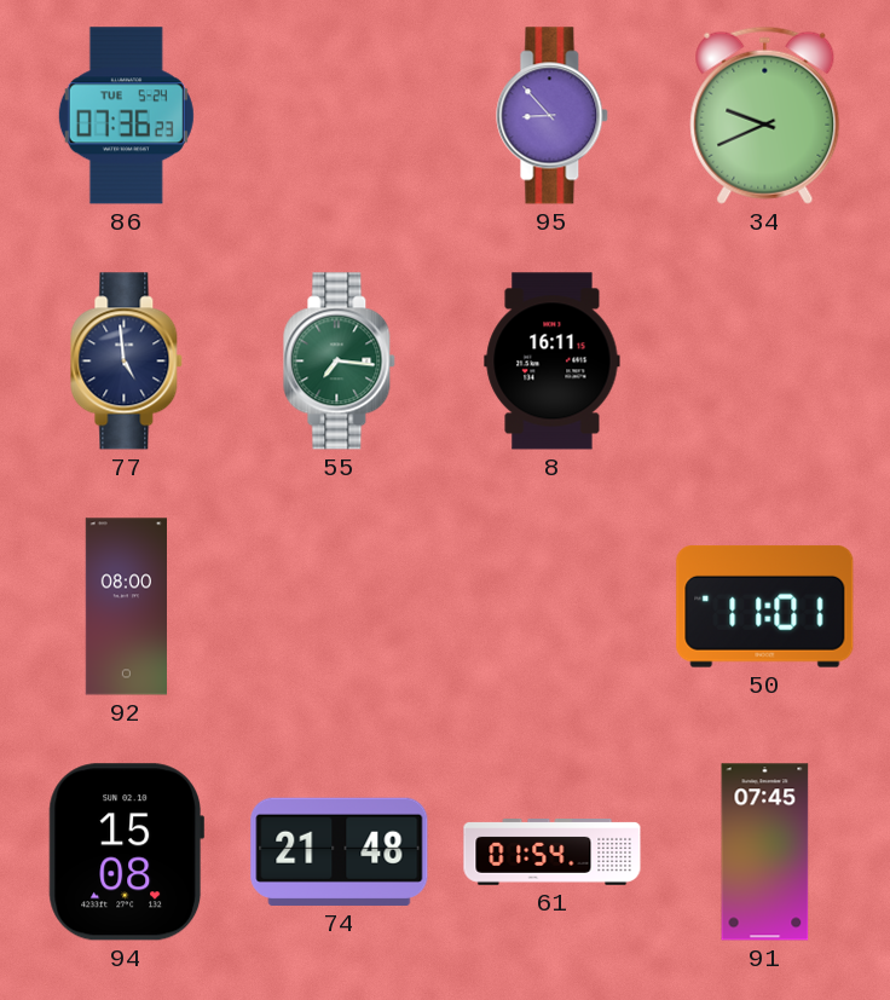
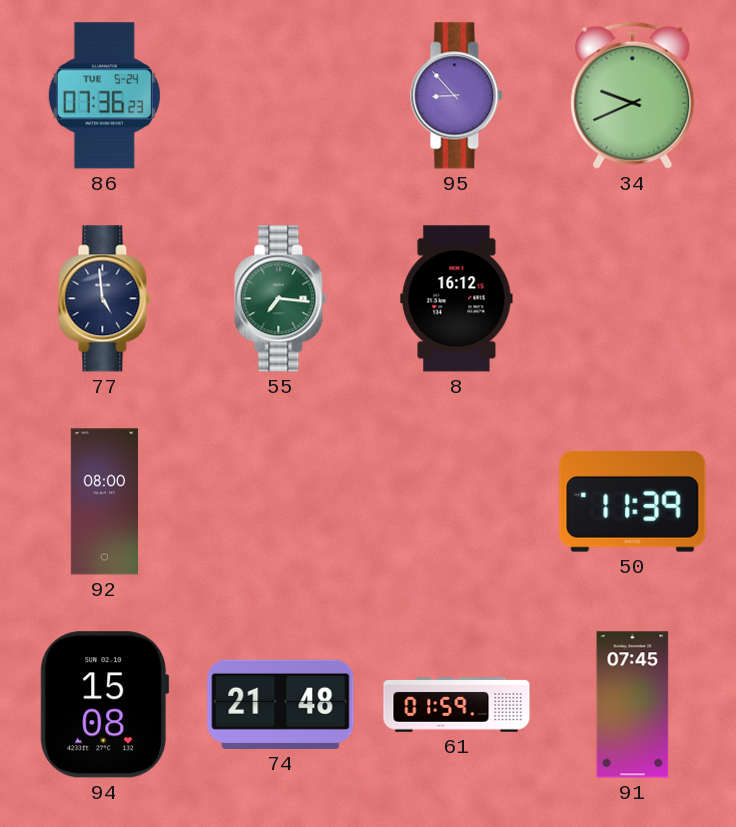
8: 16:11 -> 16:12
50: 11:01 -> 11:39
61: 01:54 -> 01:59
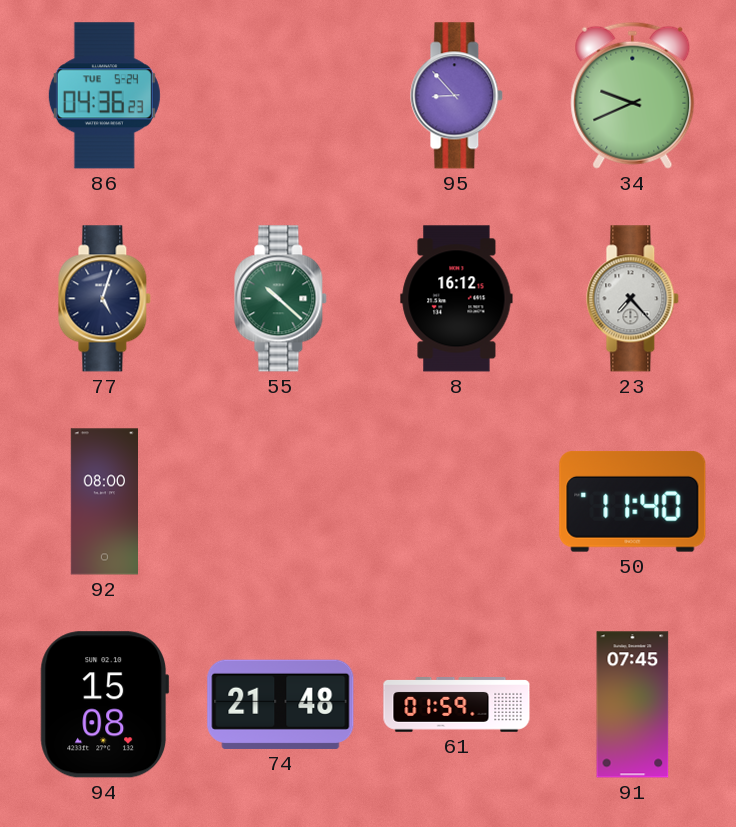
86: 07:36 -> 04:36
77: 4:59 -> 5:03
55: 7:16 -> 10:22
23: none -> 7:23
50: 11:39 -> 11:40
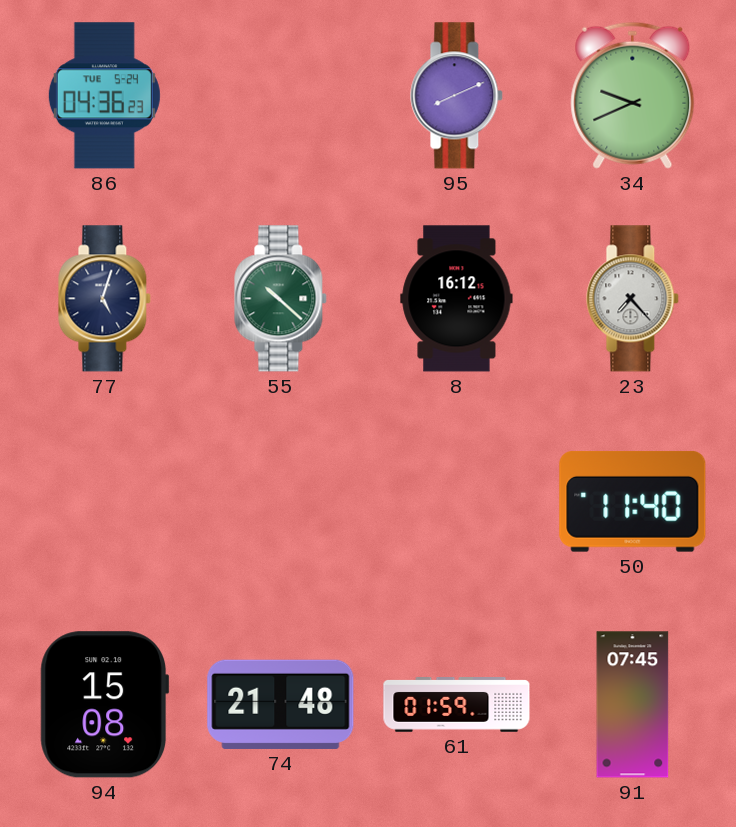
95: 8:53 -> 8:11
92: 08:00 -> none
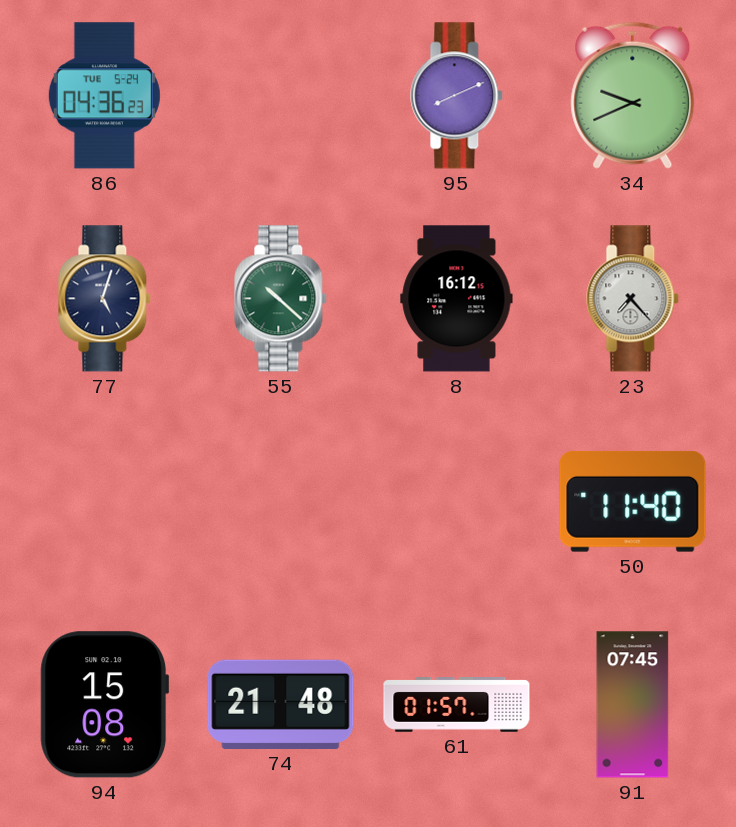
61: 01:59 -> 01:57
